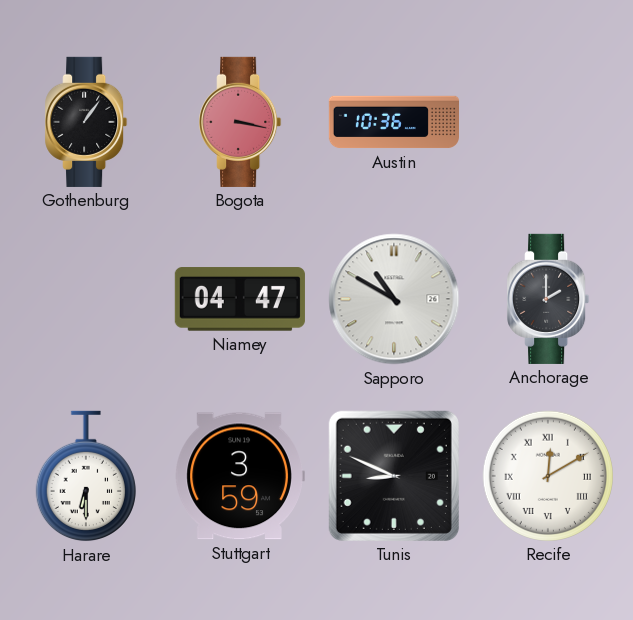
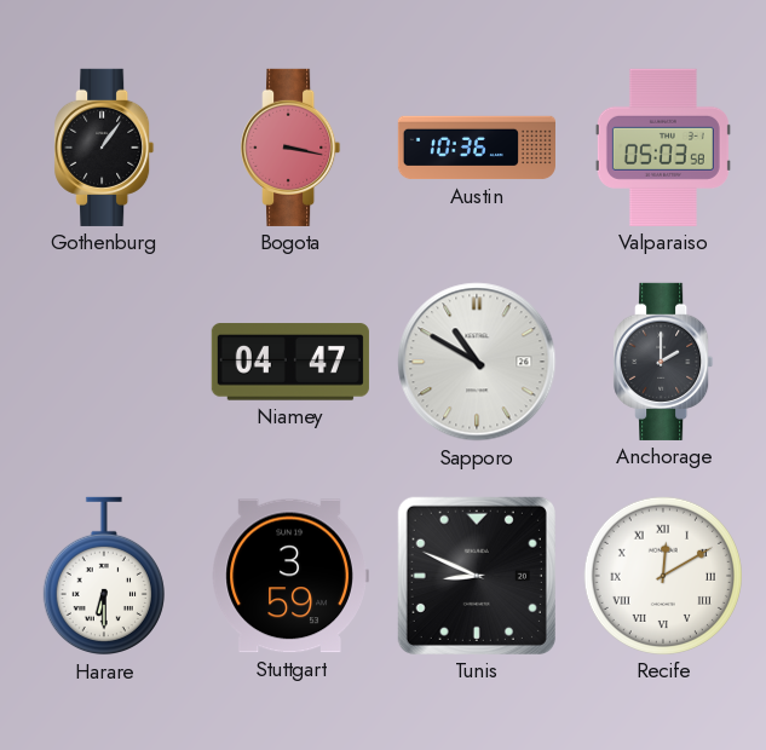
Valparaiso: none -> 05:03
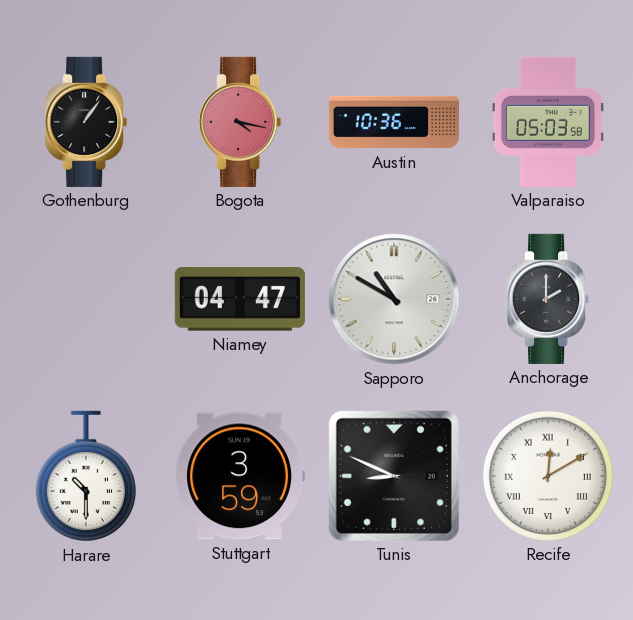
Bogota: 3:17 -> 4:17
Harare: 6:30 -> 10:30
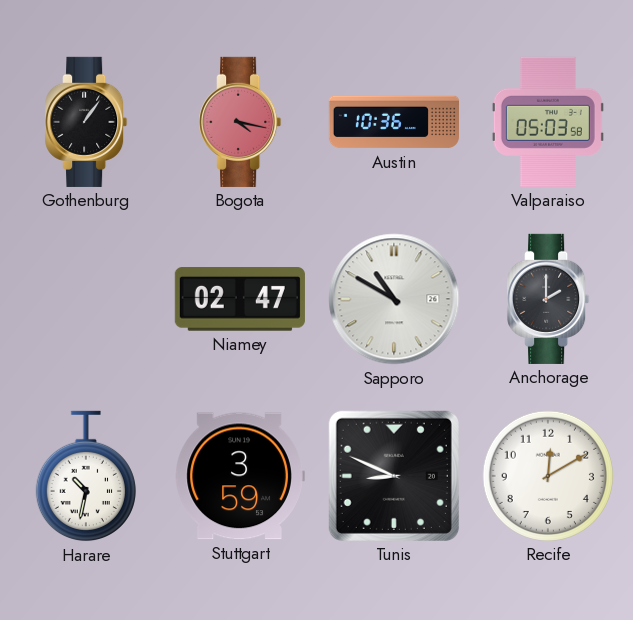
Niamey: 04:47 -> 02:47
Harare: 10:30 -> 10:32
Recife numerals: Roman -> Arabic
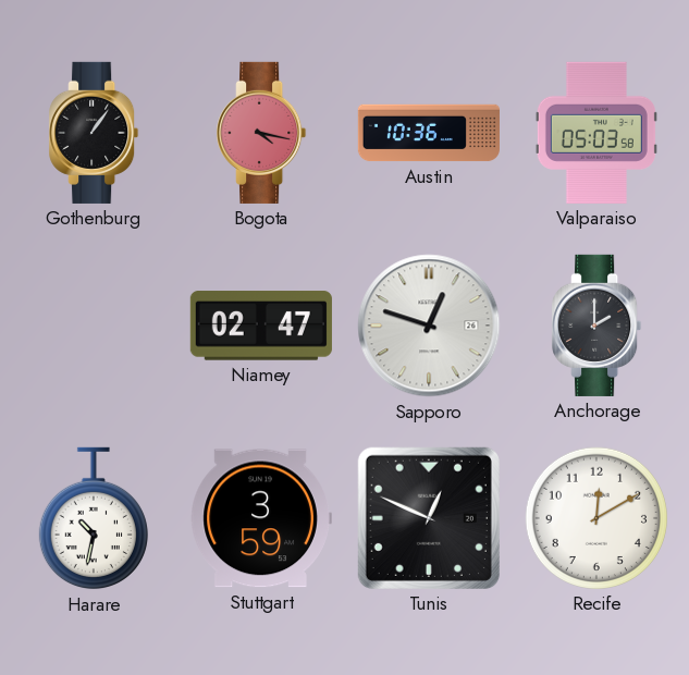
Sapporo: 10:50 -> 12:48
Tunis: 8:49 -> 12:49
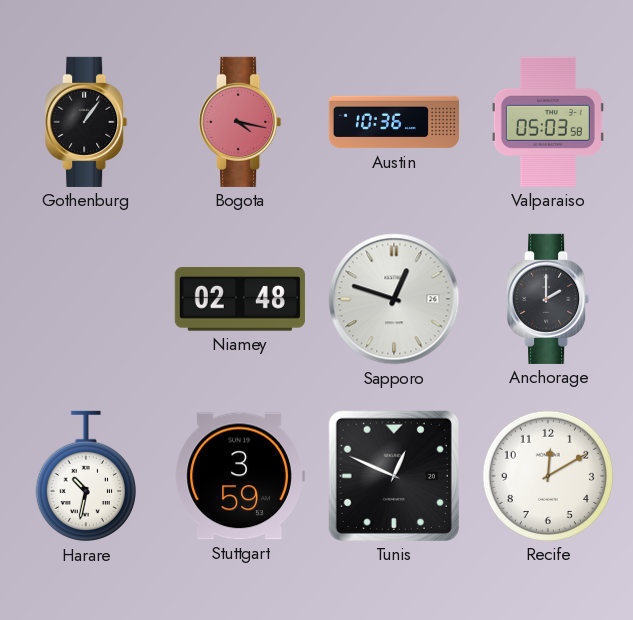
Niamey: 02:47 -> 02:48
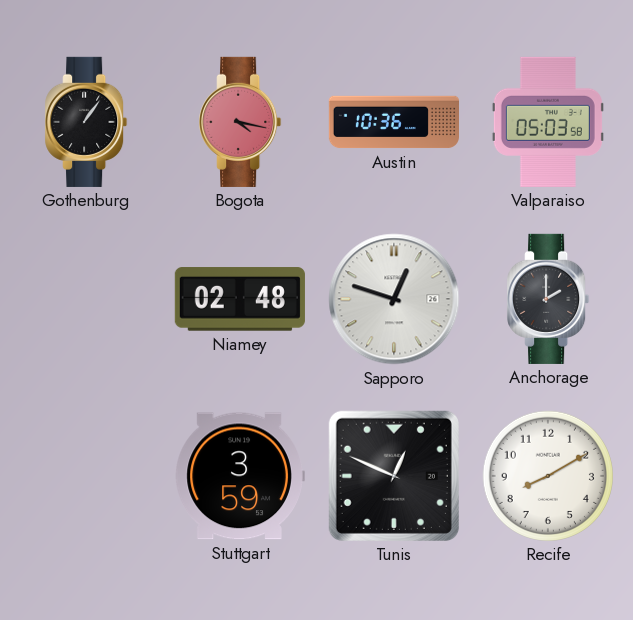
Harare: 10:32 -> none
Recife: 12:10 -> 8:10
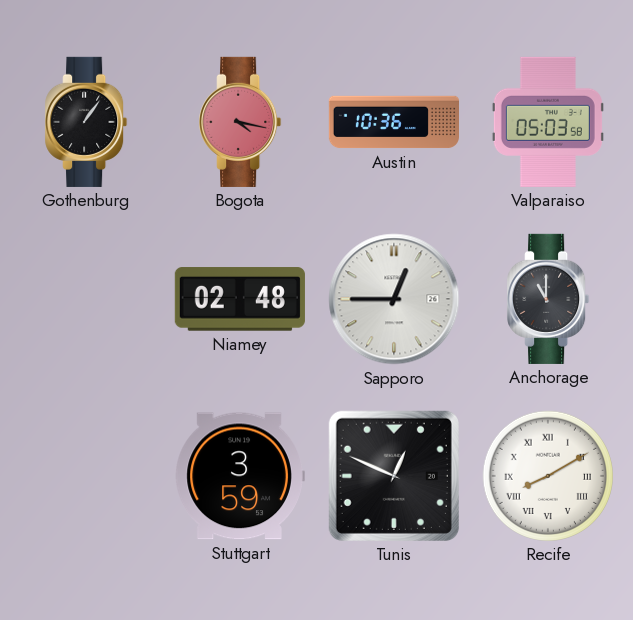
Sapporo: 12:48 -> 12:45
Anchorage: 2:00 -> 11:00
Recife numerals: Arabic -> Roman
